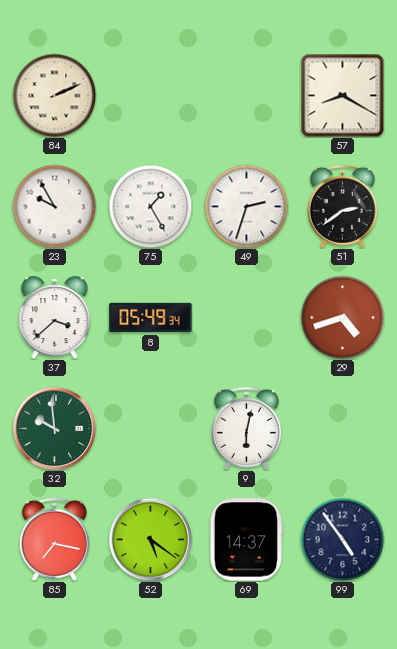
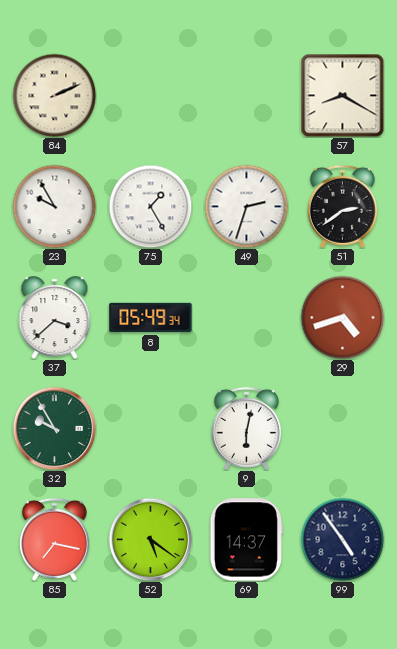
32: 9:59 -> 9:55
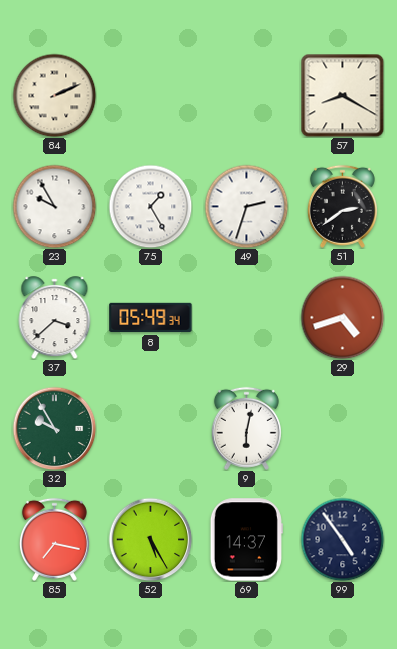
52: 5:21 -> 5:25
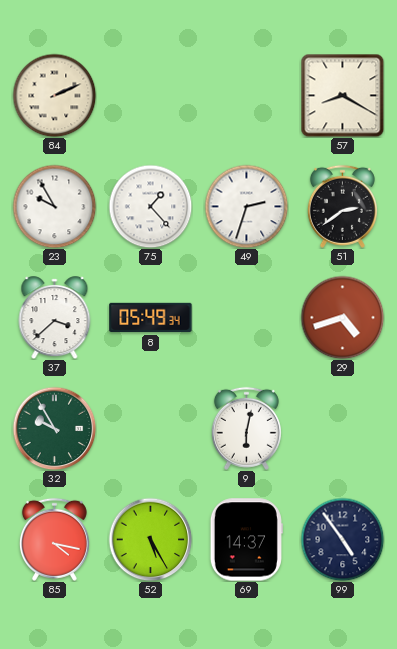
75: 1:25 -> 1:23
85: 7:17 -> 4:17
